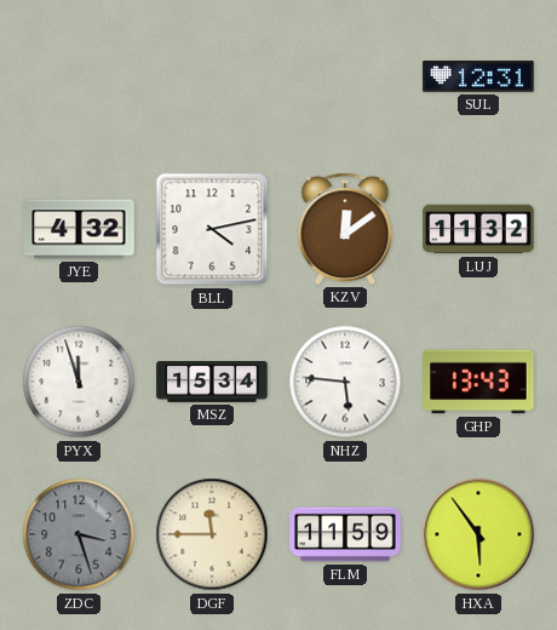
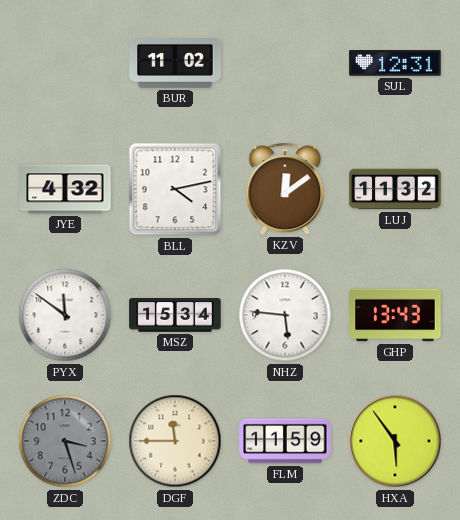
BUR: none -> 11:02
PYX: 11:57 -> 11:51
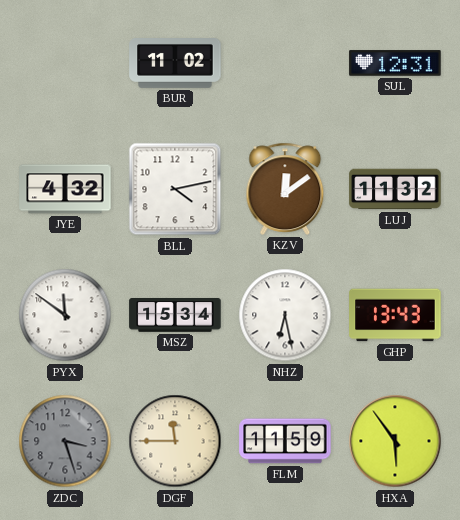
NHZ: 5:46 -> 6:28
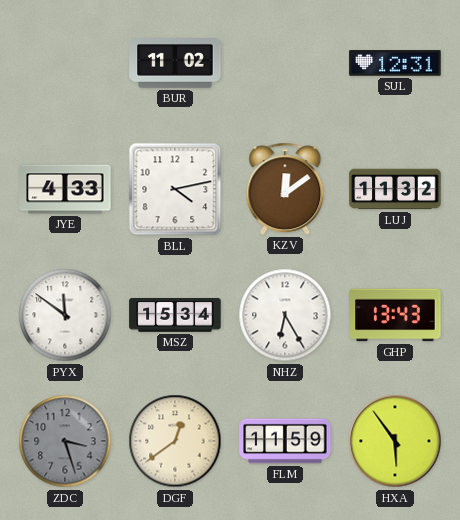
JYE: 4:32 -> 4:33
NHZ: 6:28 -> 6:25
DGF: 11:45 -> 12:39
